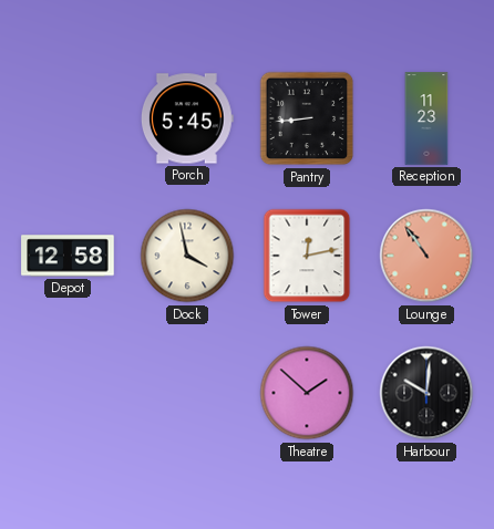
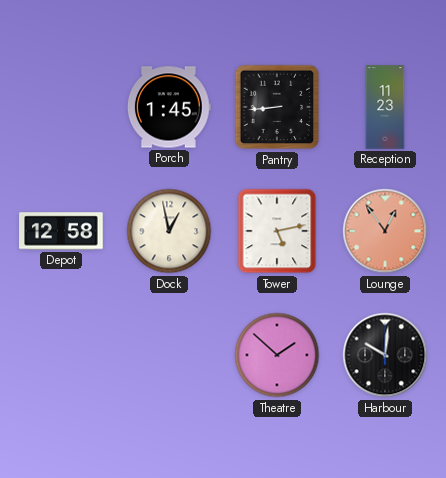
Porch: 5:45 -> 1:45
Dock: 3:58 -> 12:58
Tower: 12:13 -> 5:13
Lounge: 10:54 -> 12:54
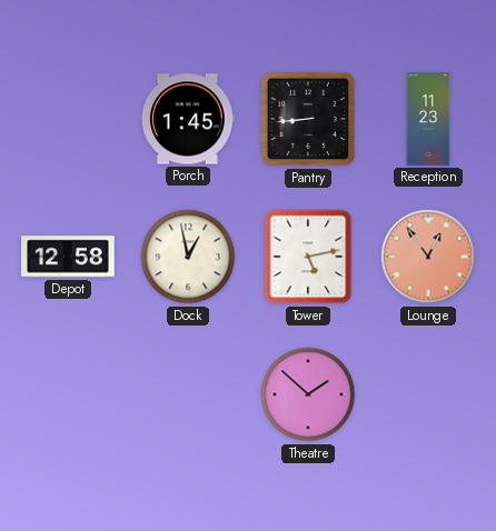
Harbour: 10:01 -> none
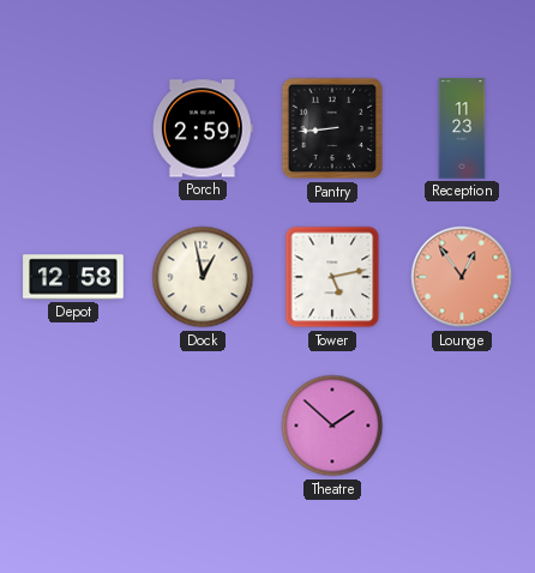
Porch: 1:45 -> 2:59
